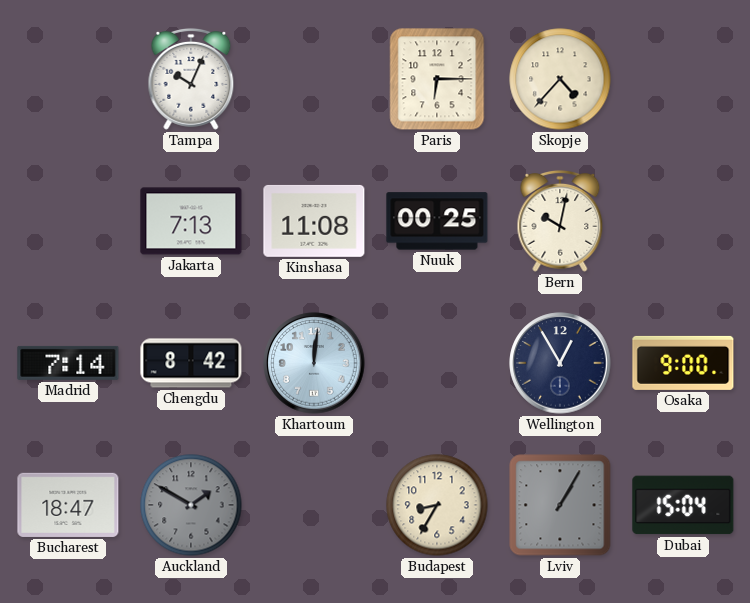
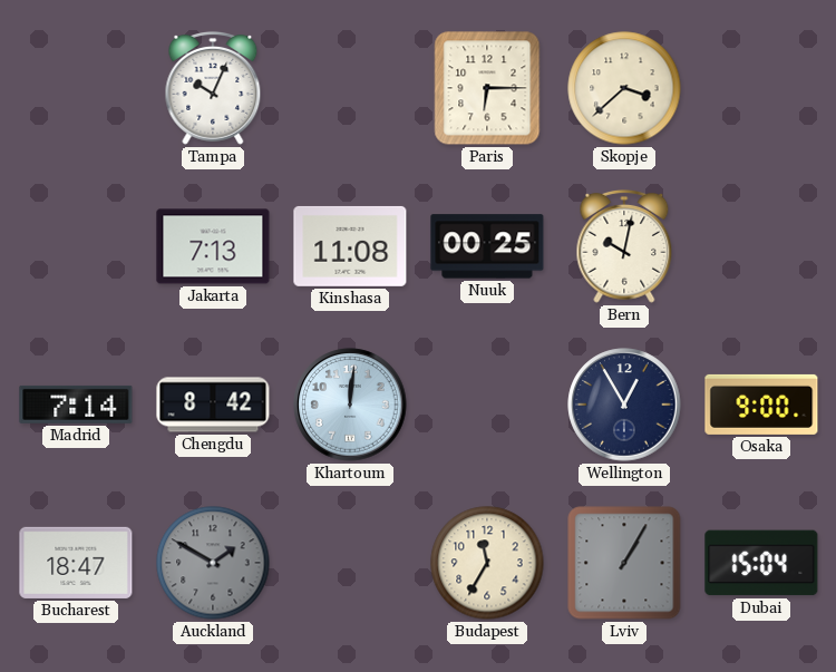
Skopje: 4:37 -> 3:38
Budapest: 8:35 -> 11:35
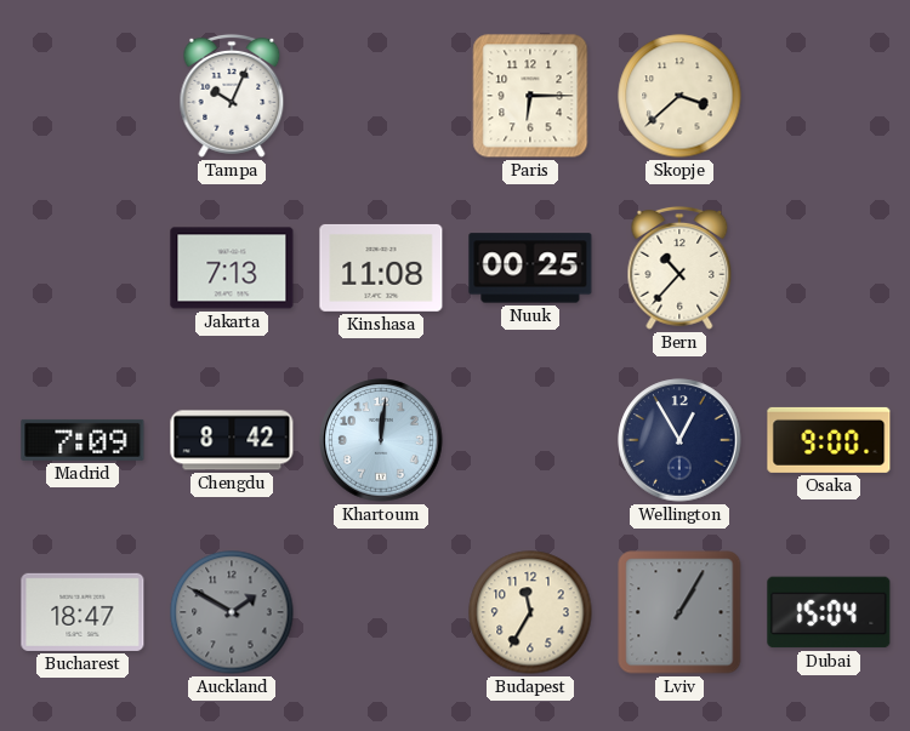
Bern: 10:02 -> 10:37
Madrid: 7:14 -> 7:09
